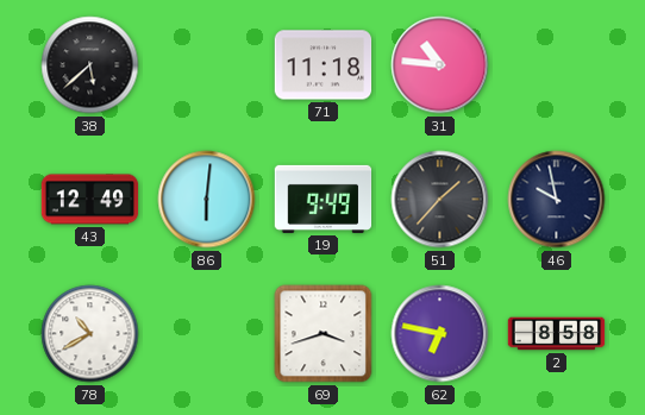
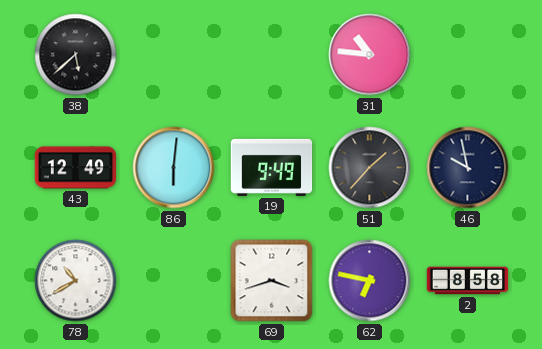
71: 11:18 -> none
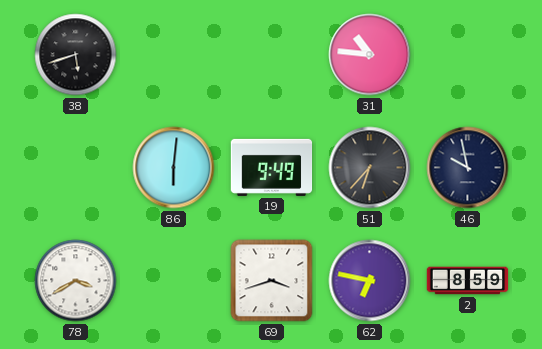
38: 5:38 -> 5:42
43: 12:49 -> none
51: 1:37 -> 6:37
78: 10:40 -> 3:40
2: 8:58 -> 8:59
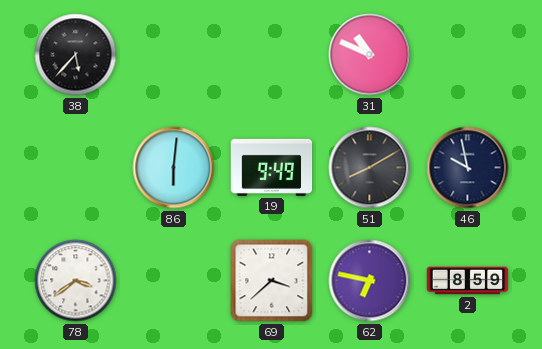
38: 5:42 -> 5:37
31: 10:46 -> 10:49
51: 6:37 -> 8:10
78: 3:40 -> 3:39
69: 3:42 -> 3:38
